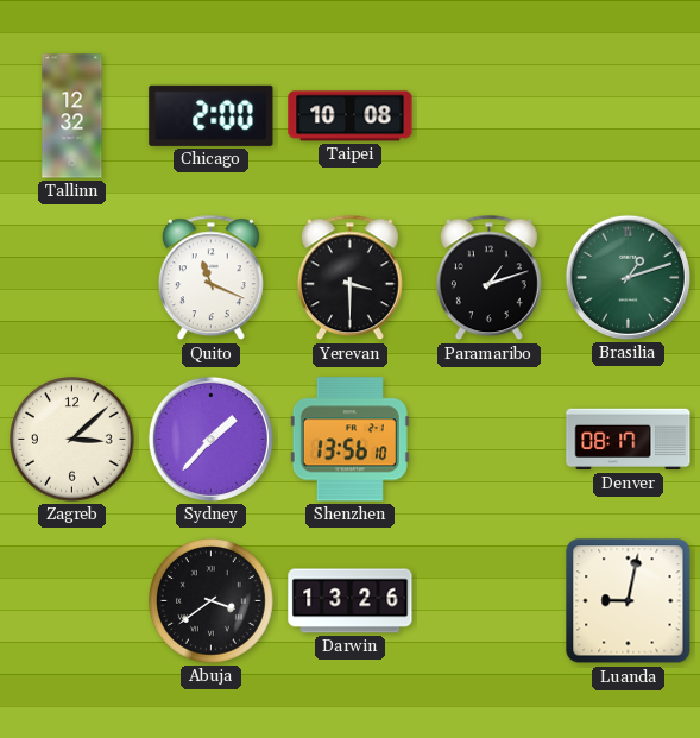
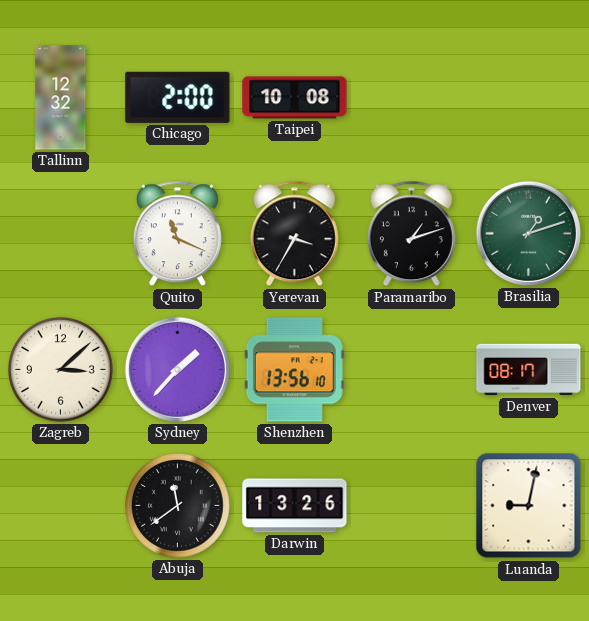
Yerevan: 3:30 -> 3:35
Abuja: 3:39 -> 11:39
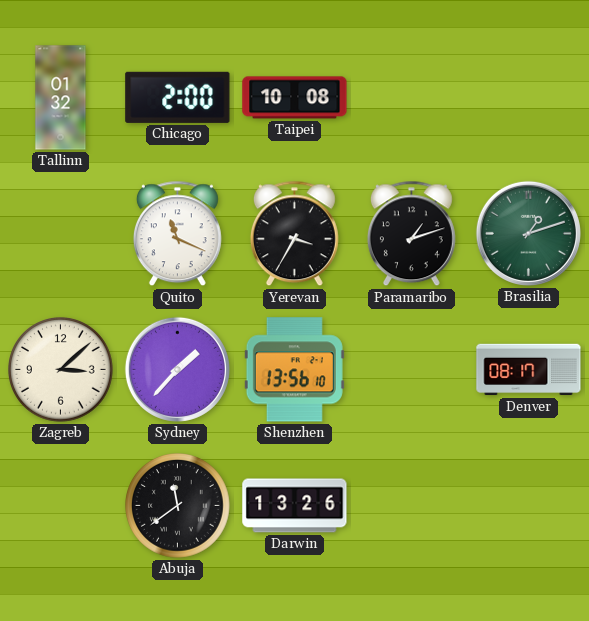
Tallinn: 12:32 -> 01:32
Luanda: 9:02 -> none
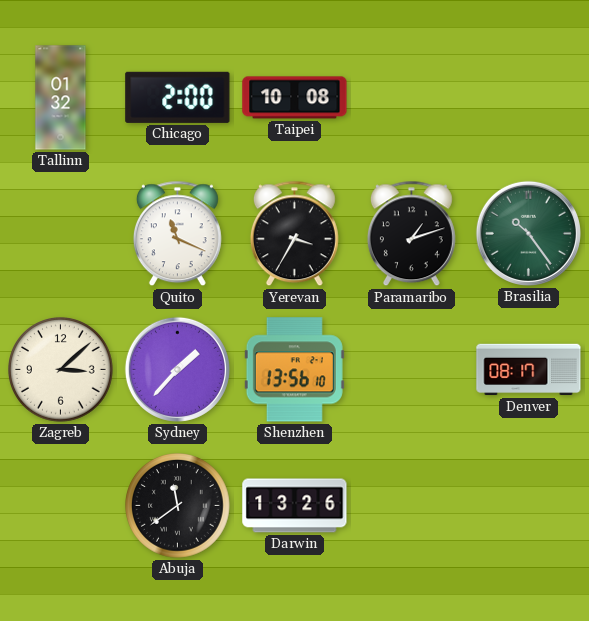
Brasilia: 1:12 -> 10:24
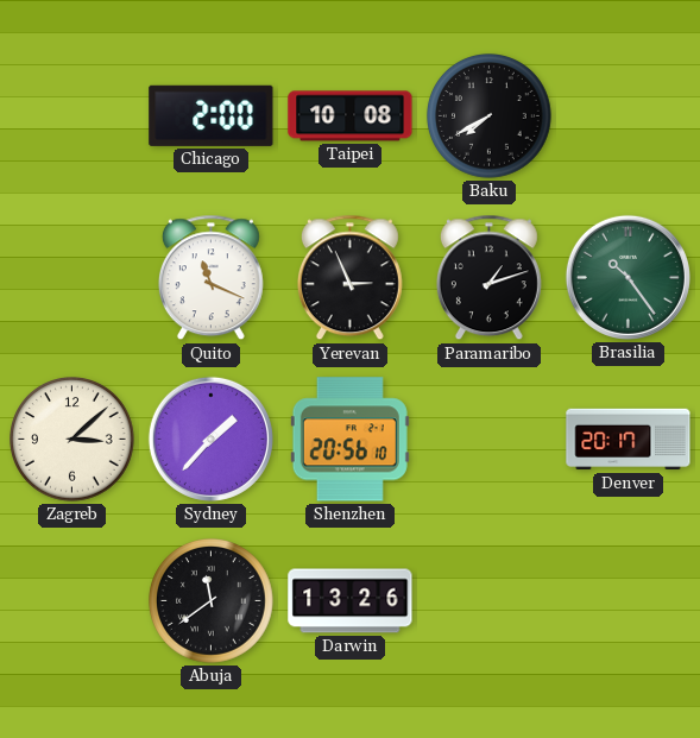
Tallinn: 01:32 -> none
Baku: none -> 7:40
Yerevan: 3:35 -> 2:56
Shenzhen: 13:56 -> 20:56
Denver: 08:17 -> 20:17
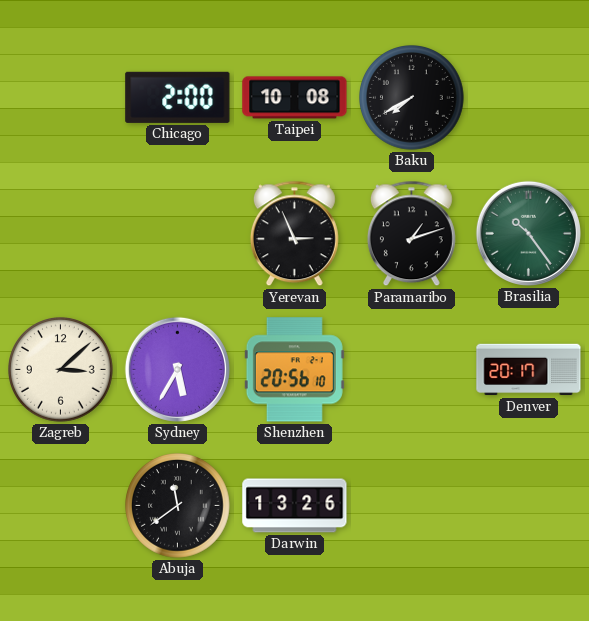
Quito: 11:19 -> none
Sydney: 1:37 -> 5:35
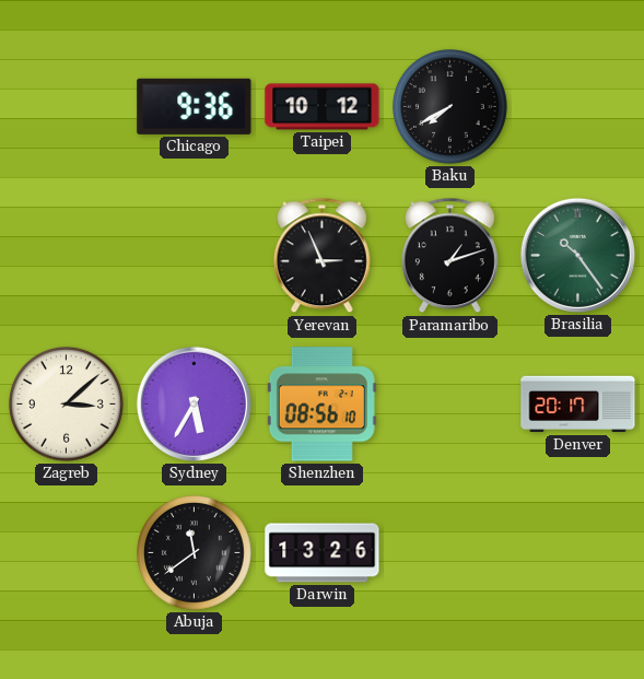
Chicago: 2:00 -> 9:36
Taipei: 10:08 -> 10:12
Shenzhen: 20:56 -> 08:56
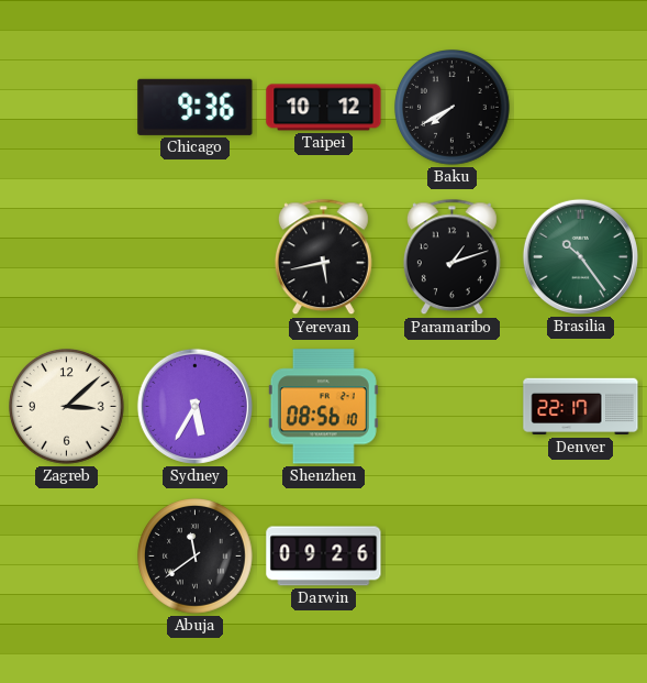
Yerevan: 2:56 -> 5:43
Denver: 20:17 -> 22:17
Darwin: 13:26 -> 09:26
